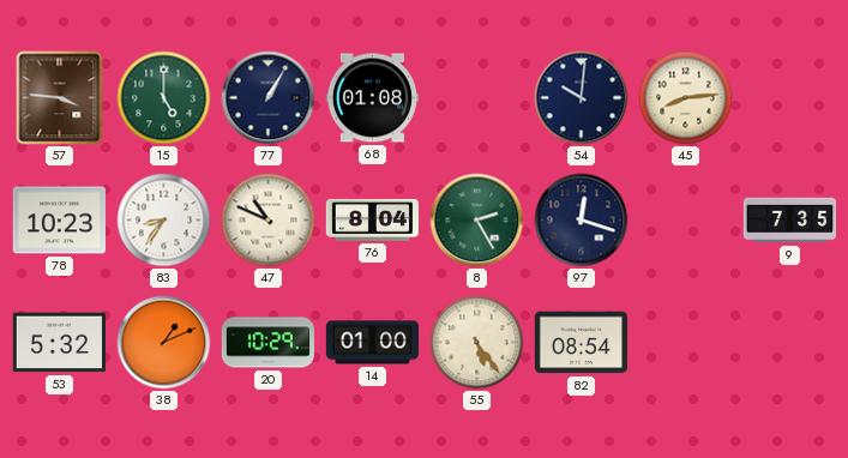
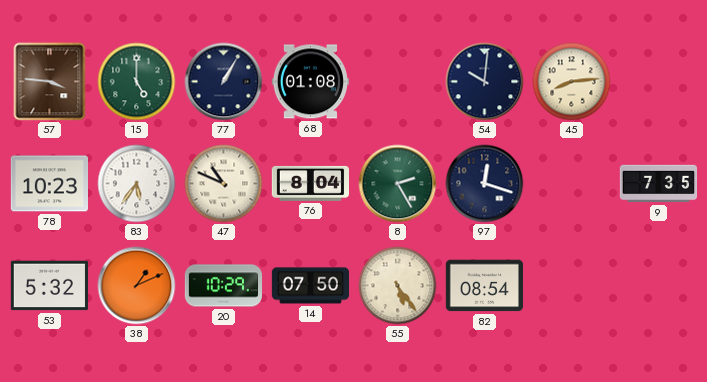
83: 8:36 -> 5:36
14: 01:00 -> 07:50
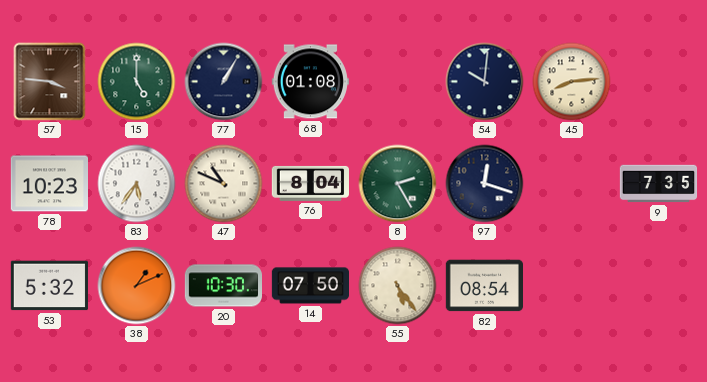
20: 10:29 -> 10:30
